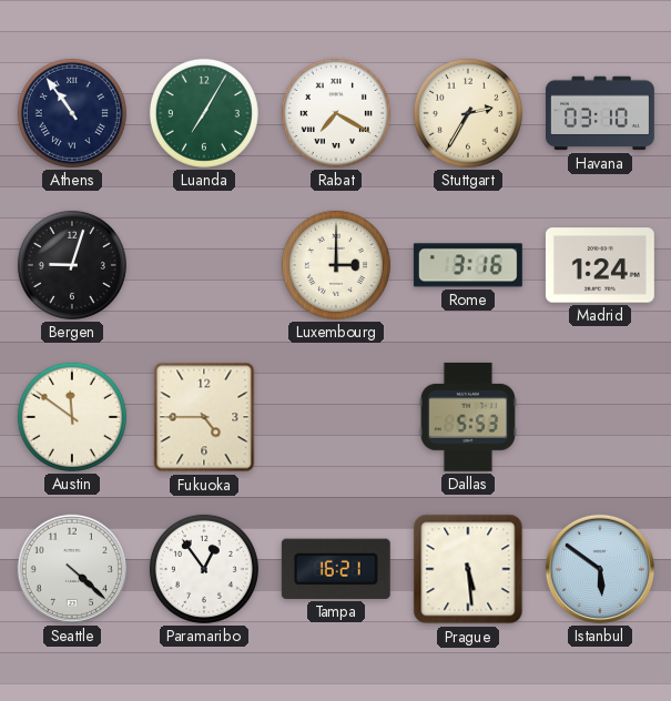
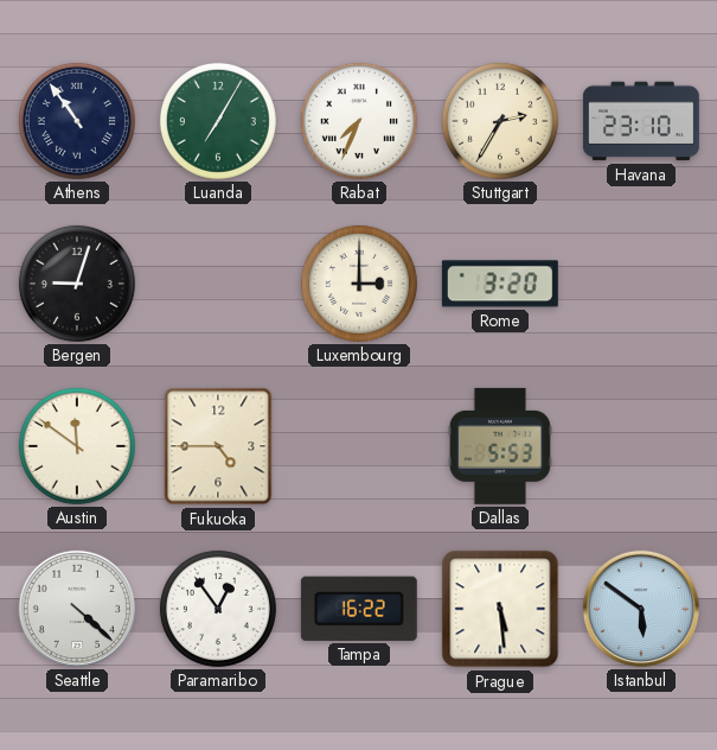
Rabat: 7:20 -> 7:34
Havana: 03:10 -> 23:10
Rome: 3:16 -> 3:20
Madrid: 1:24 -> none
Tampa: 16:21 -> 16:22
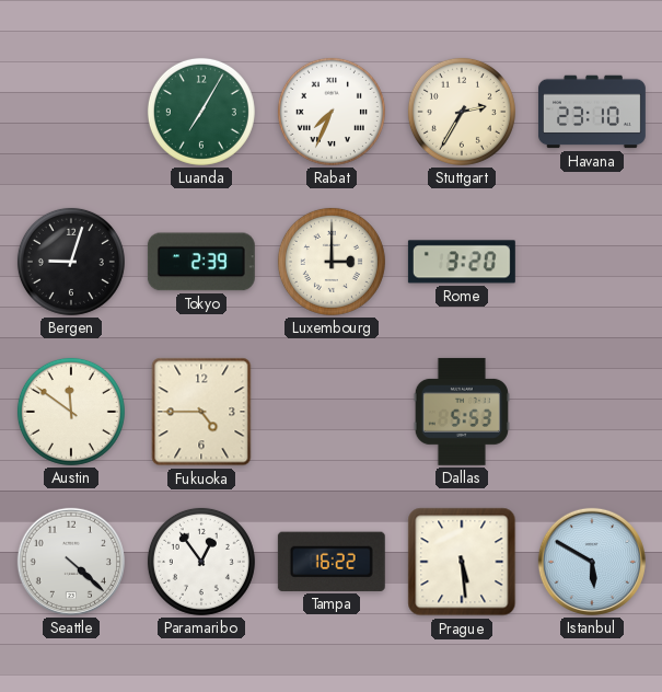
Athens: 10:54 -> none
Tokyo: none -> 2:39
Istanbul: 5:51 -> 5:50
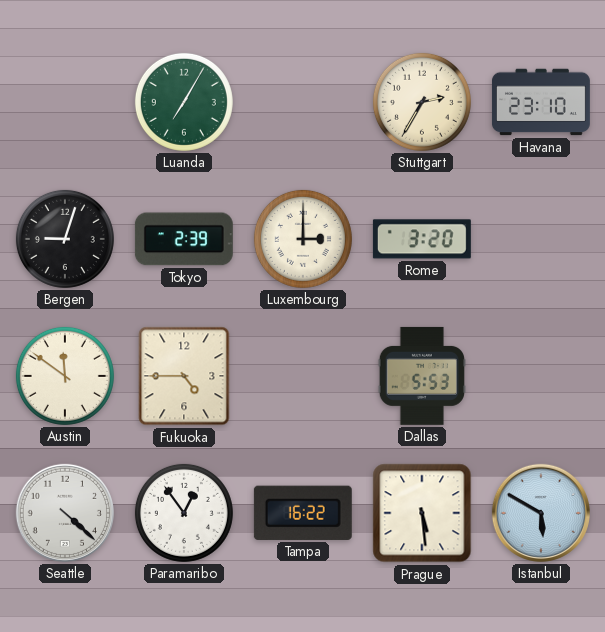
Rabat: 7:34 -> none
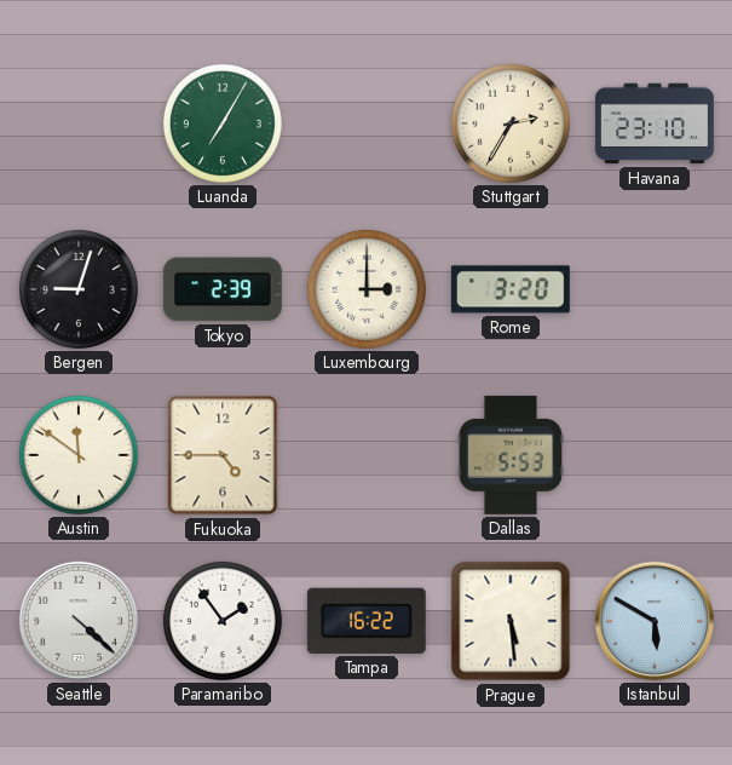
Paramaribo: 12:54 -> 1:54
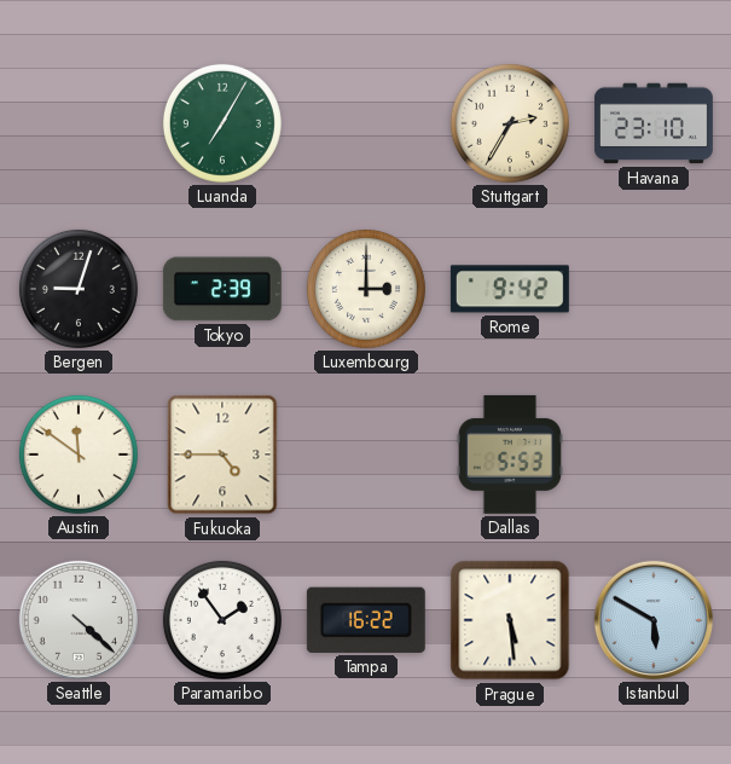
Rome: 3:20 -> 9:42
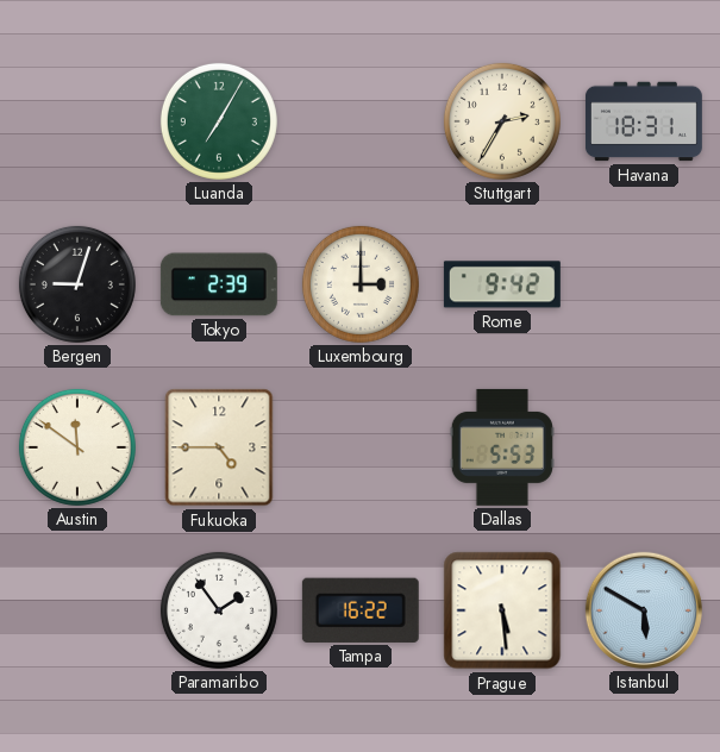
Havana: 23:10 -> 18:31
Seattle: 4:22 -> none
